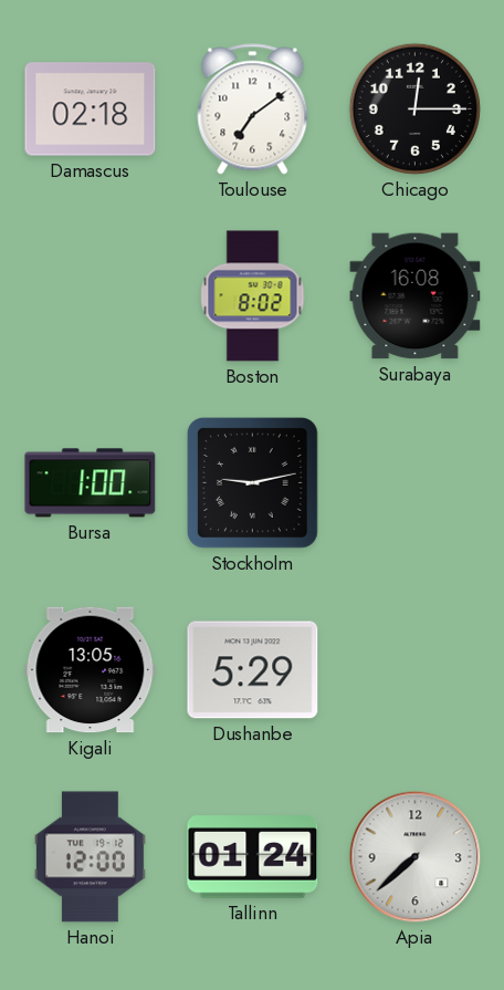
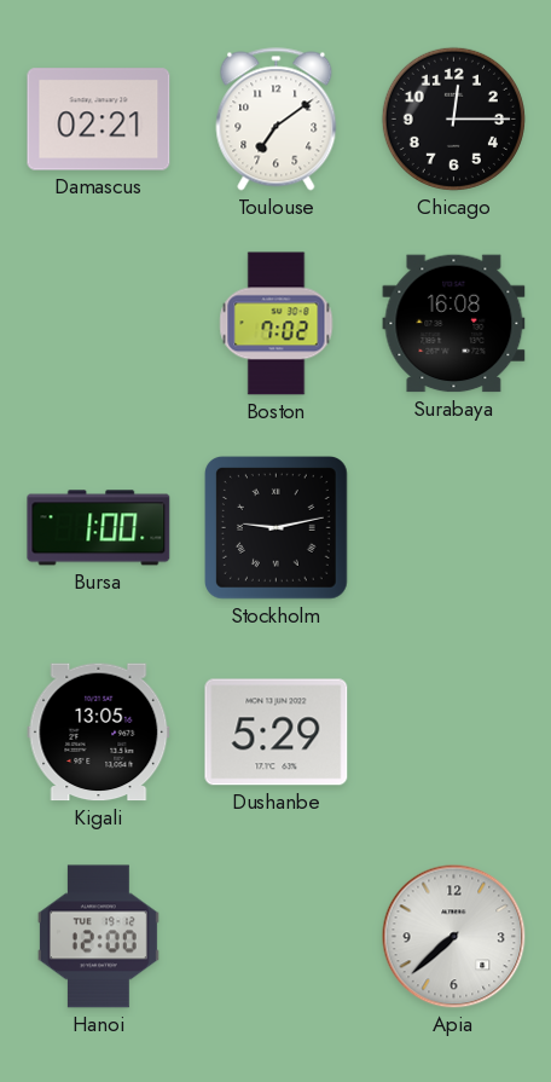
Damascus: 02:18 -> 02:21
Boston: 8:02 -> 7:02
Tallinn: 01:24 -> none
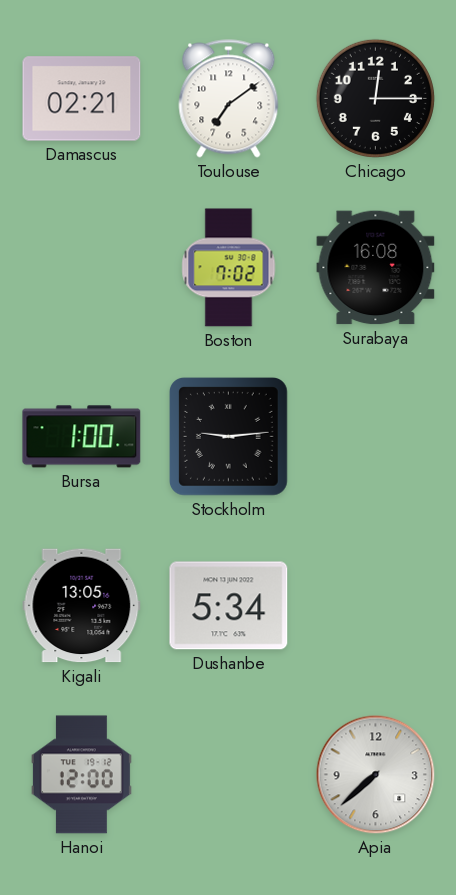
Stockholm: 9:13 -> 9:14
Dushanbe: 5:29 -> 5:34
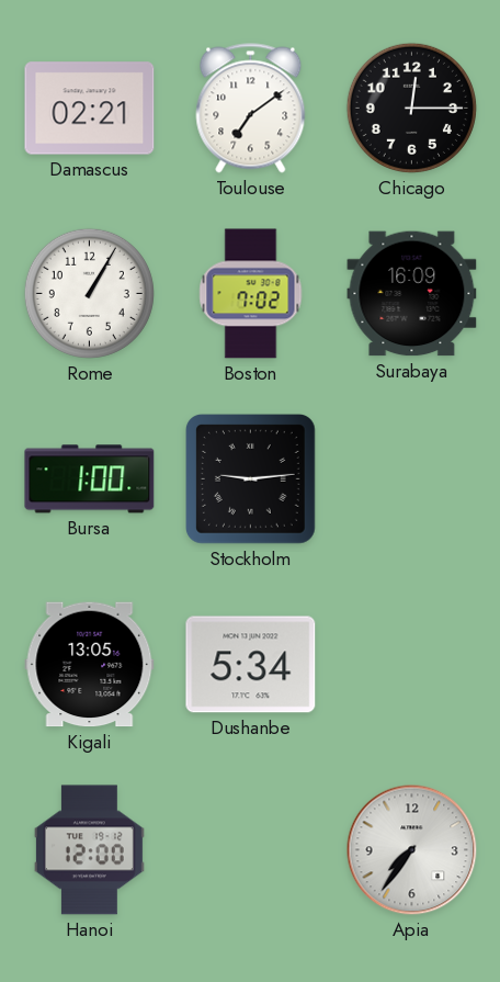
Rome: none -> 1:05
Surabaya: 16:08 -> 16:09
Apia: 7:38 -> 7:36
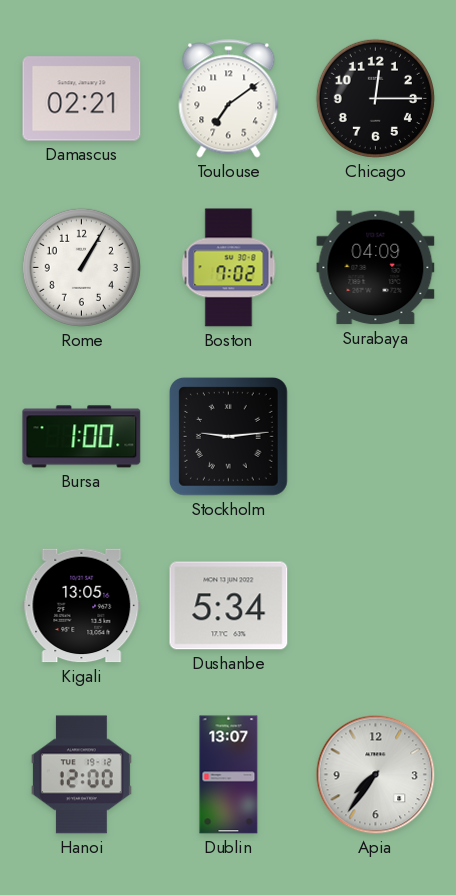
Surabaya: 16:09 -> 04:09
Dublin: none -> 13:07
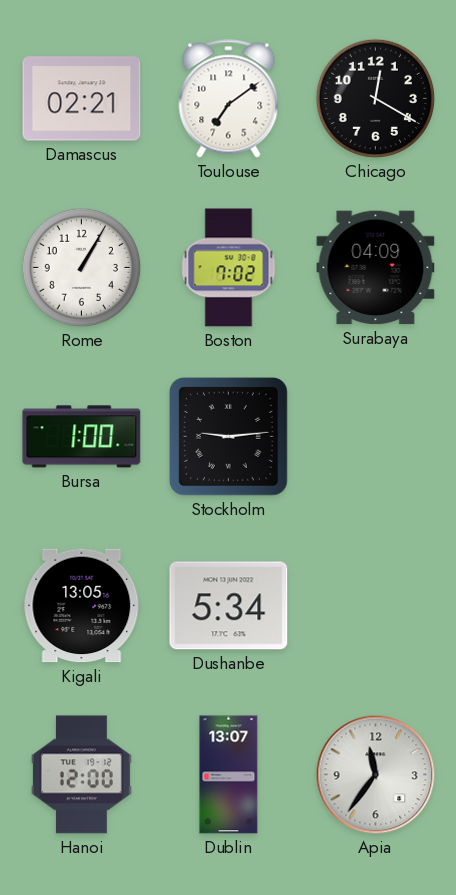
Chicago: 12:15 -> 12:20
Apia: 7:36 -> 11:36
